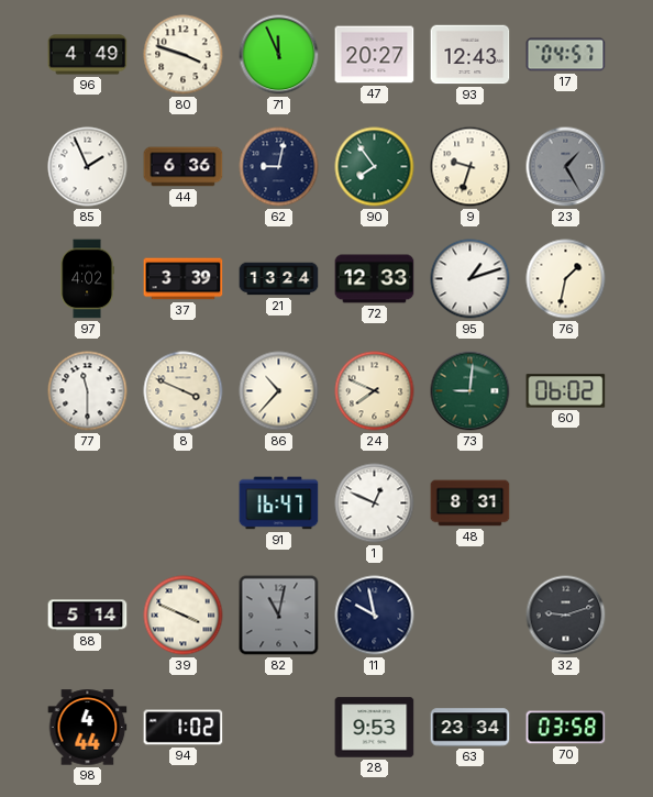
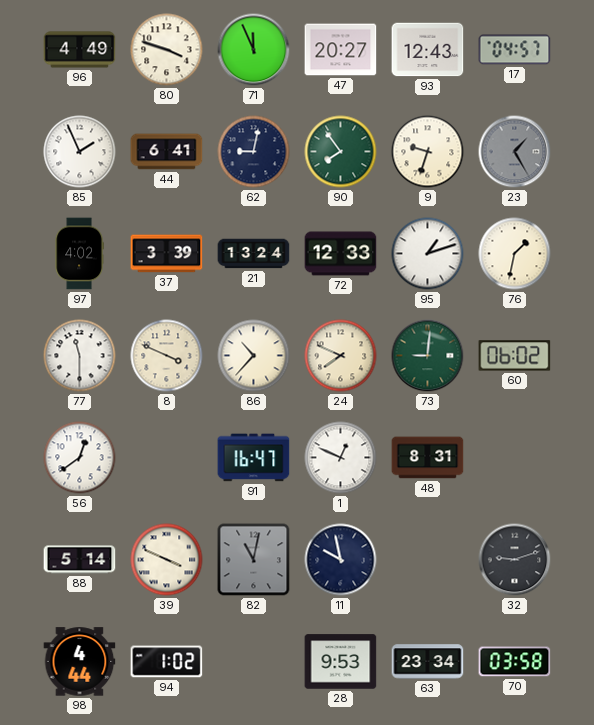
44: 6:36 -> 6:41
56: none -> 12:39
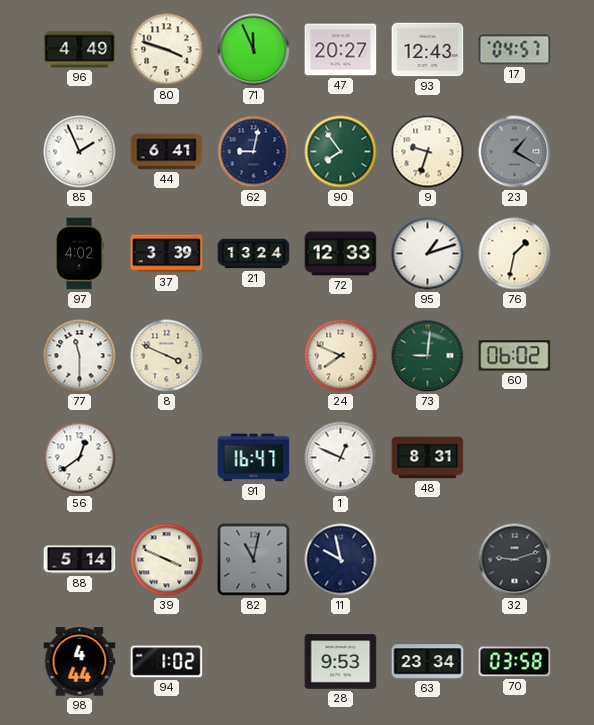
23: 1:25 -> 1:20
86: 10:37 -> none
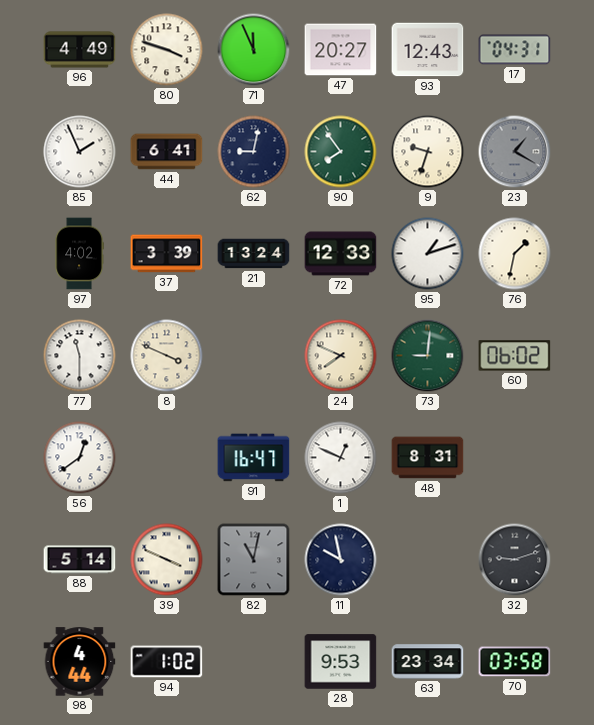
17: 04:57 -> 04:31
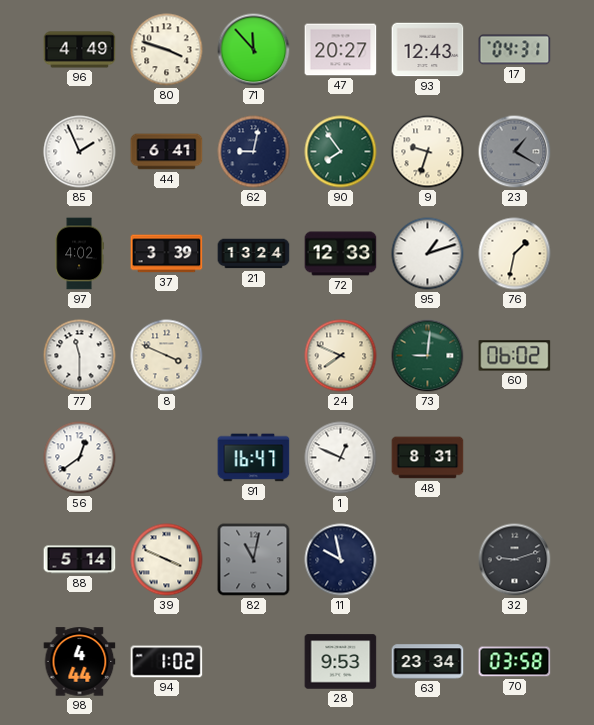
71: 11:56 -> 11:53
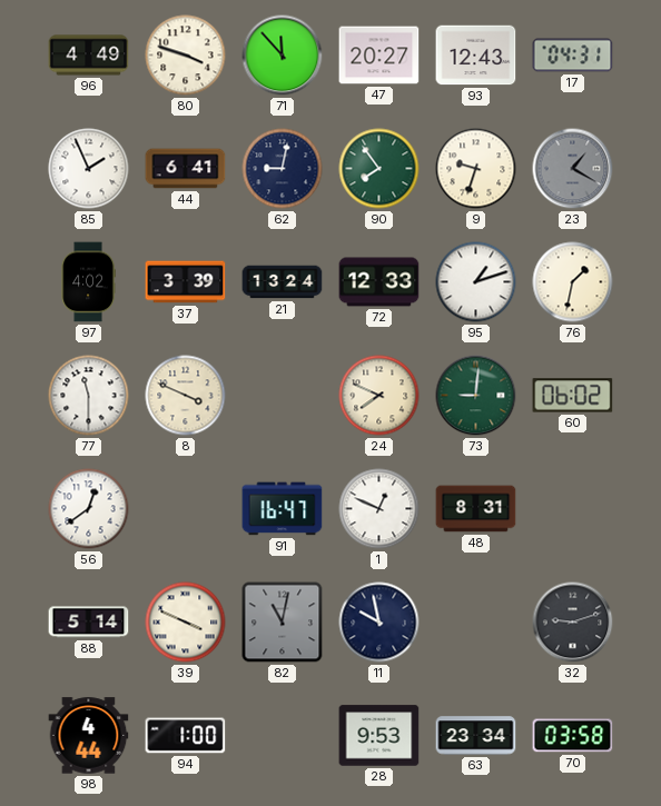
94: 1:02 -> 1:00
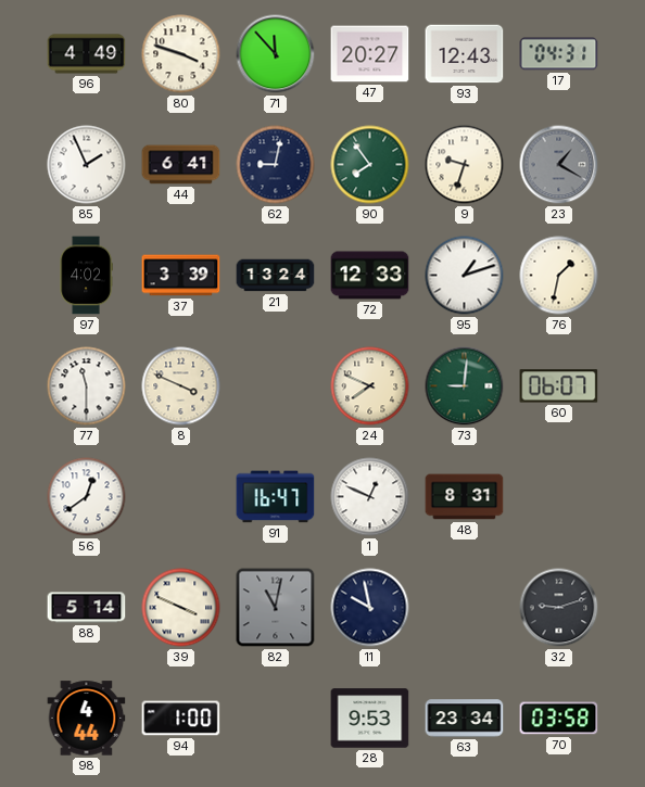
60: 06:02 -> 06:07
